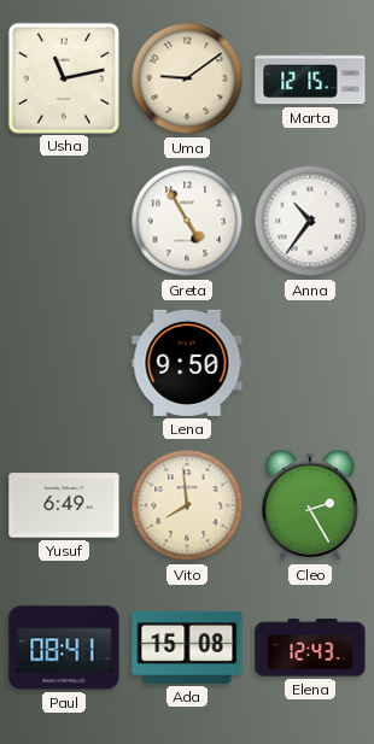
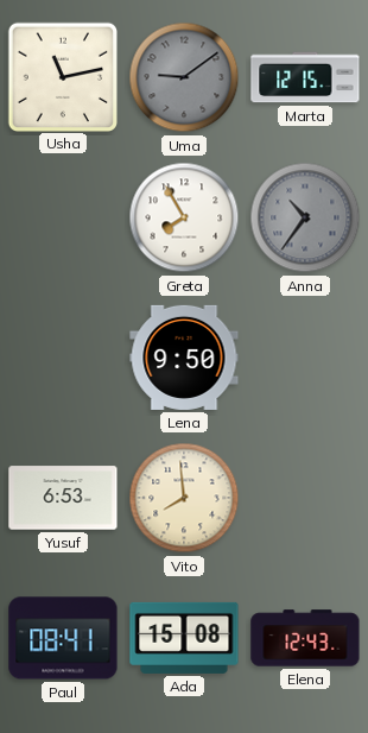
Uma dial: cream -> grey
Greta: 4:55 -> 7:55
Anna dial: white -> grey
Yusuf: 6:49 -> 6:53
Cleo: 2:25 -> none
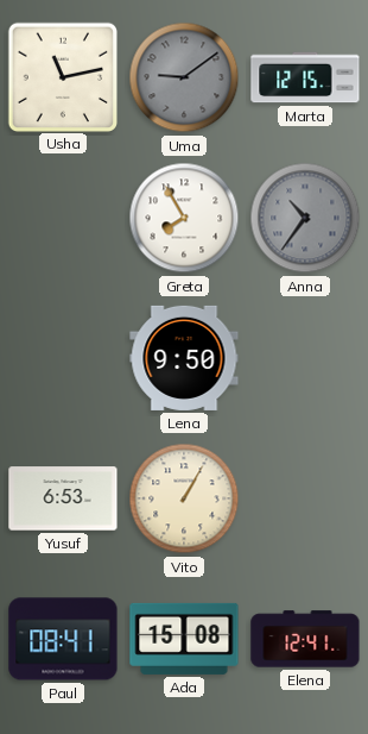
Vito: 7:59 -> 1:05
Elena: 12:43 -> 12:41
